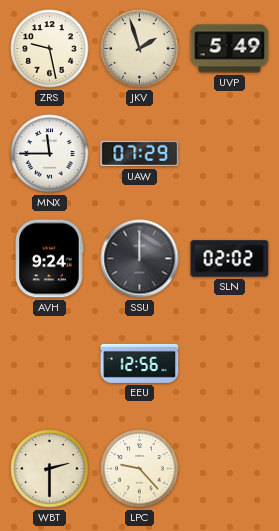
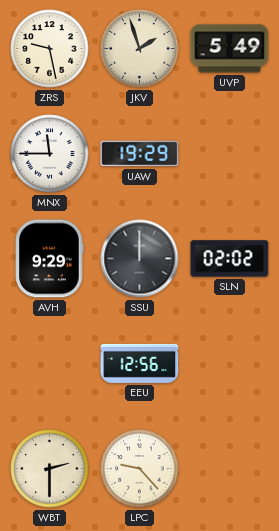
UAW: 07:29 -> 19:29
AVH: 9:24 -> 9:29
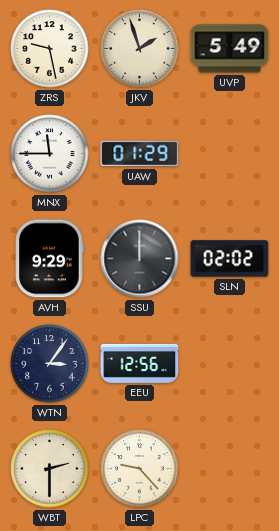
UAW: 19:29 -> 01:29
WTN: none -> 3:06
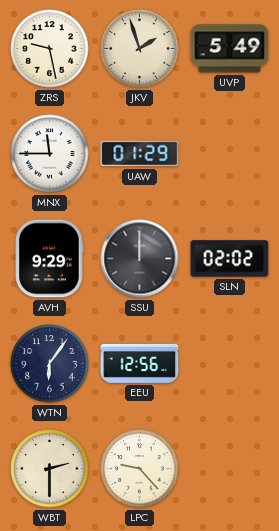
WTN: 3:06 -> 6:06
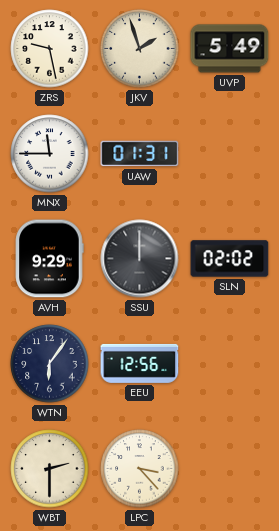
UAW: 01:29 -> 01:31
LPC: 9:23 -> 3:23
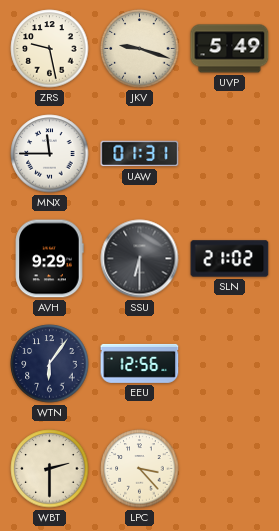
JKV: 1:57 -> 9:18
SSU: 12:00 -> 6:30
SLN: 02:02 -> 21:02
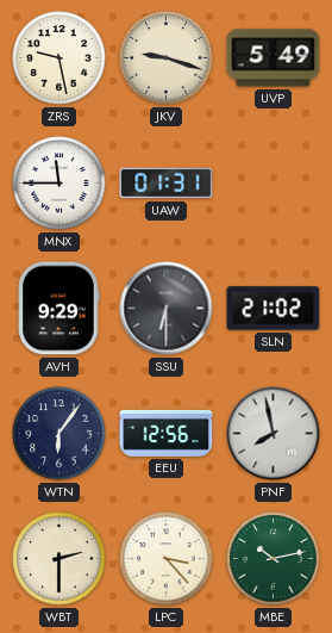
PNF: none -> 7:58
MBE: none -> 10:13
